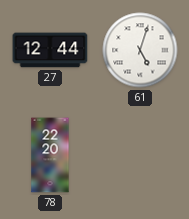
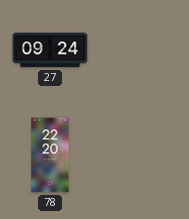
27: 12:44 -> 09:24
61: 5:03 -> none
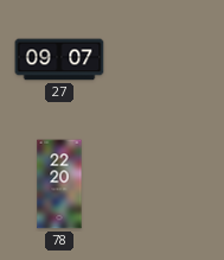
27: 09:24 -> 09:07
